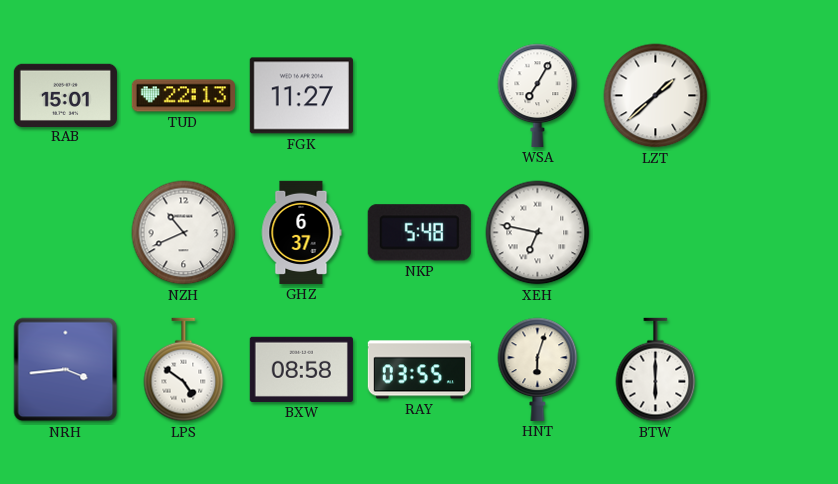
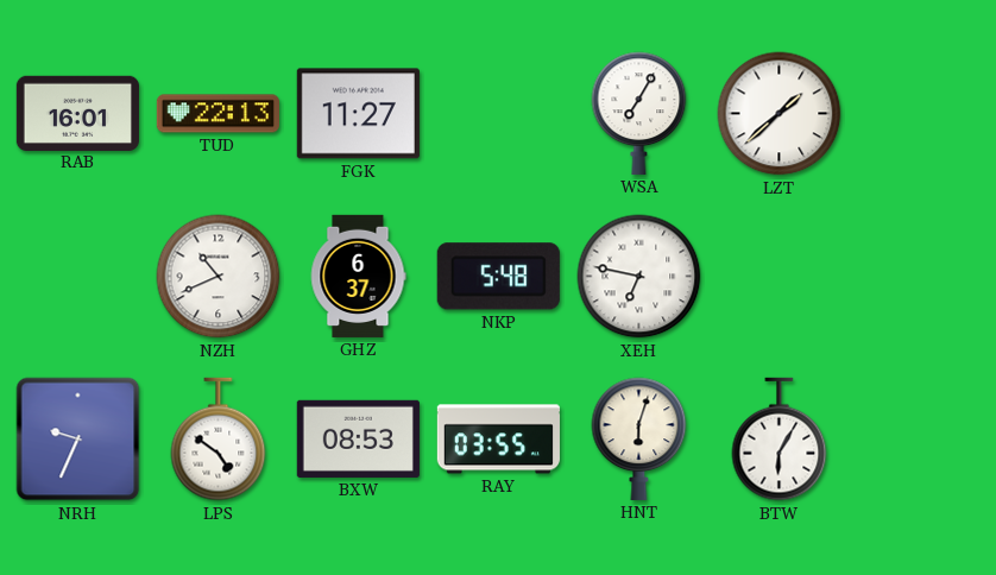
RAB: 15:01 -> 16:01
NRH: 3:44 -> 9:34
BXW: 08:58 -> 08:53
BTW: 6:00 -> 6:05
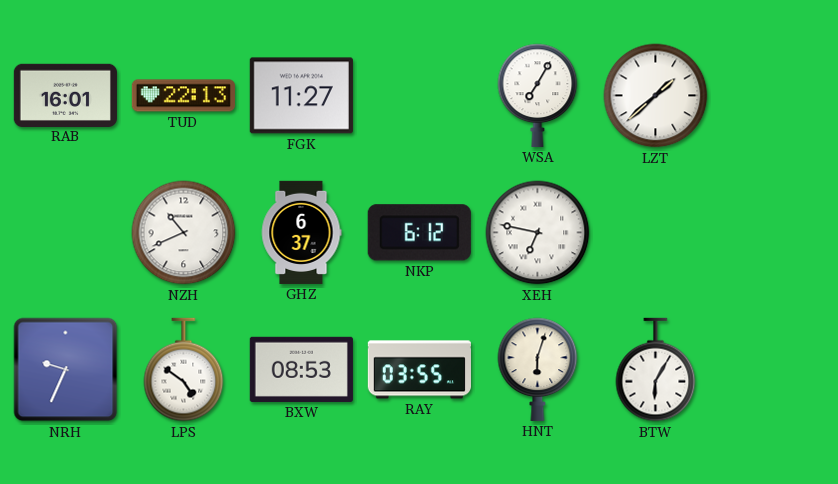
NKP: 5:48 -> 6:12
